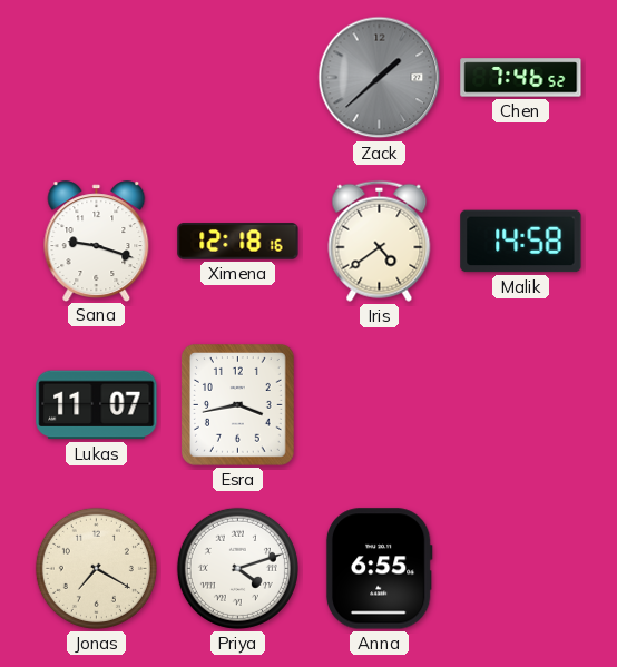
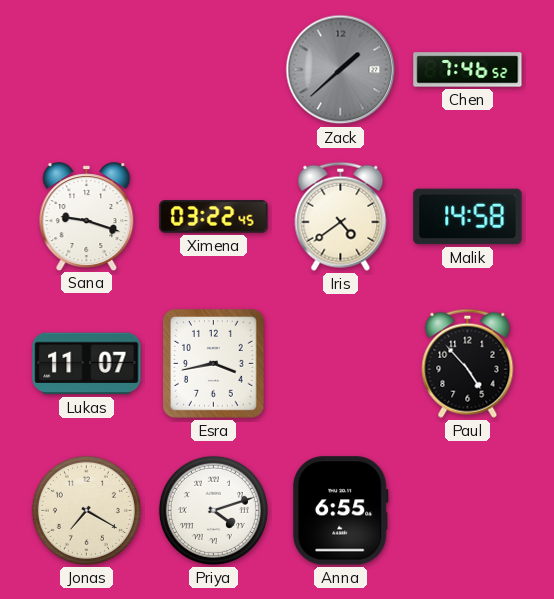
Ximena: 12:18 -> 03:22
Paul: none -> 4:53
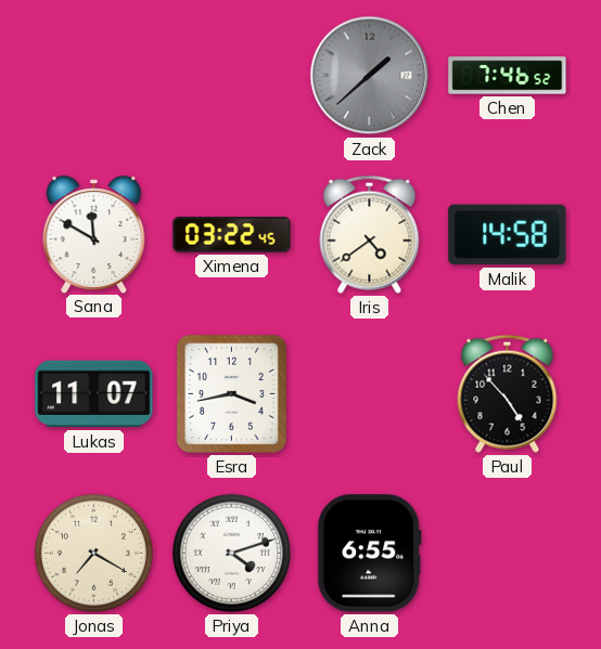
Sana: 9:18 -> 11:50
